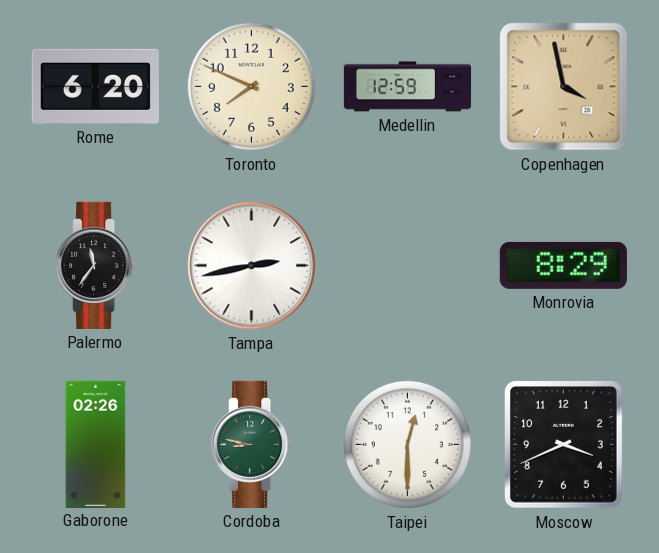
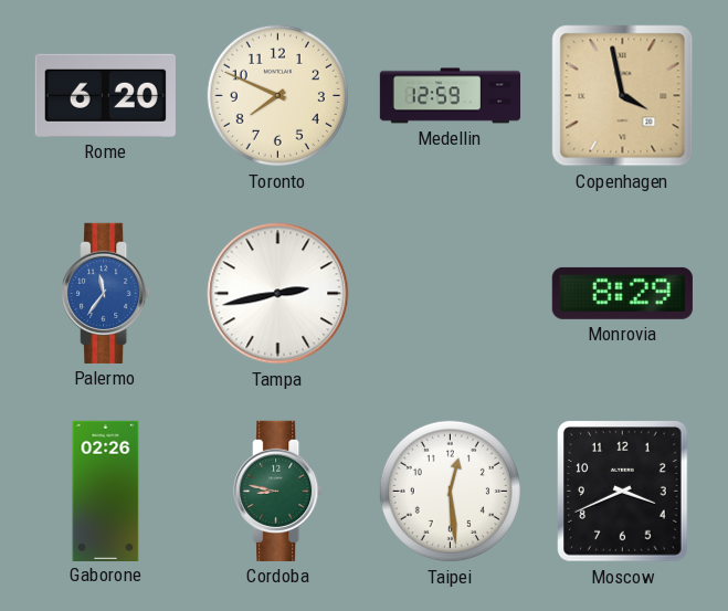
Palermo dial: black -> blue
Taipei: 12:30 -> 12:29
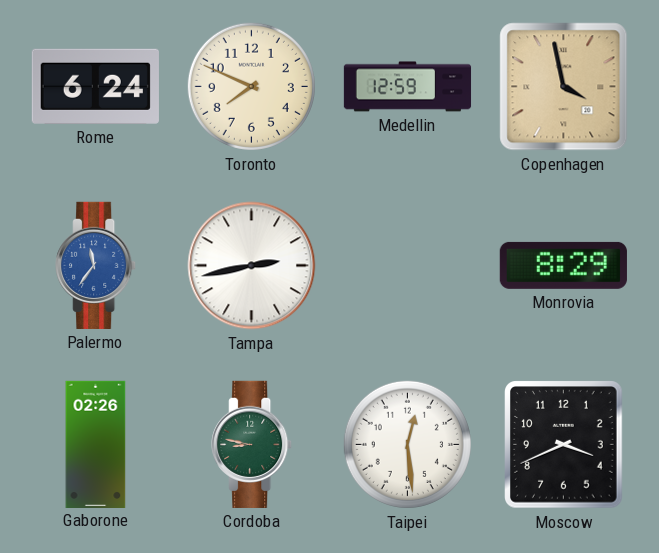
Rome: 6:20 -> 6:24
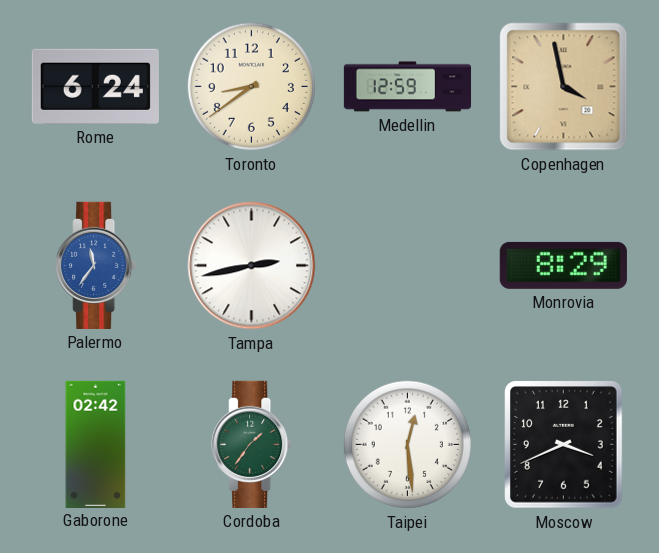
Toronto: 7:49 -> 8:39
Gaborone: 02:26 -> 02:42
Cordoba: 8:47 -> 1:36
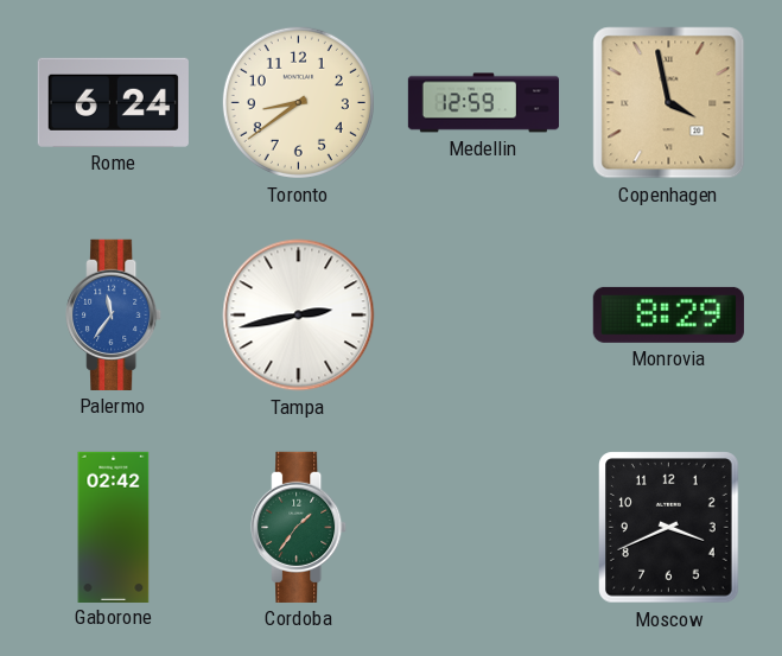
Taipei: 12:29 -> none
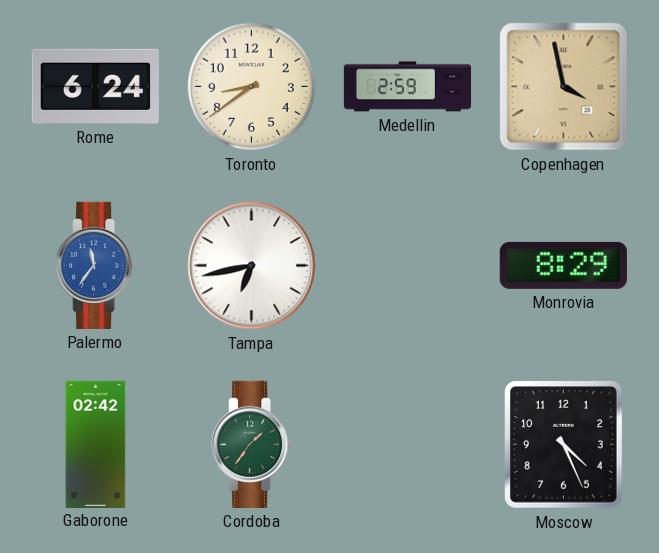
Medellin: 12:59 -> 2:59
Tampa: 2:43 -> 6:43
Moscow: 3:41 -> 4:26
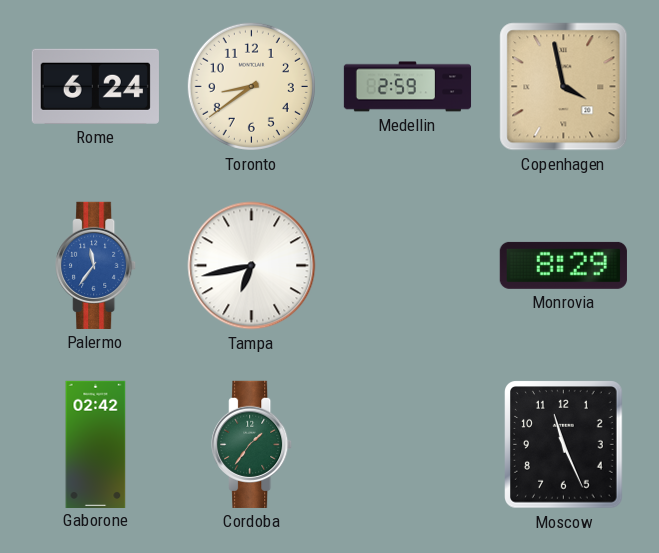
Moscow: 4:26 -> 11:26
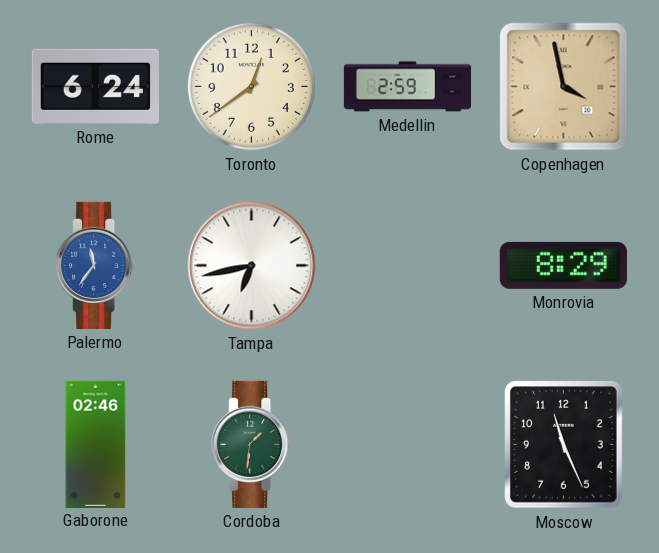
Toronto: 8:39 -> 12:39
Gaborone: 02:42 -> 02:46
Cordoba: 1:36 -> 1:31
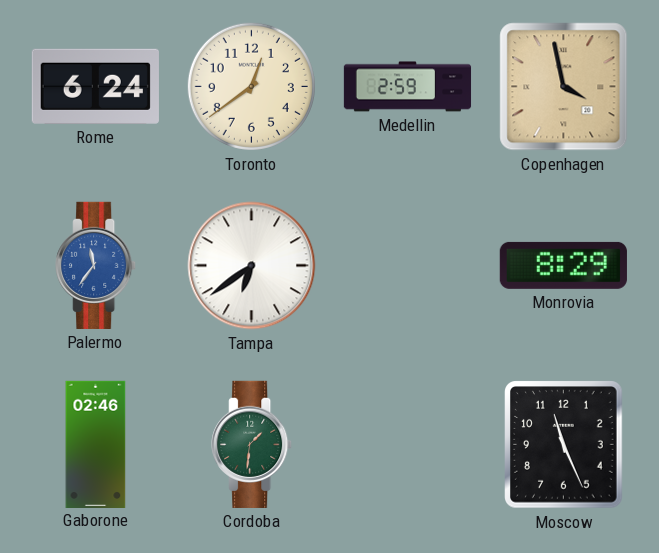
Tampa: 6:43 -> 6:39
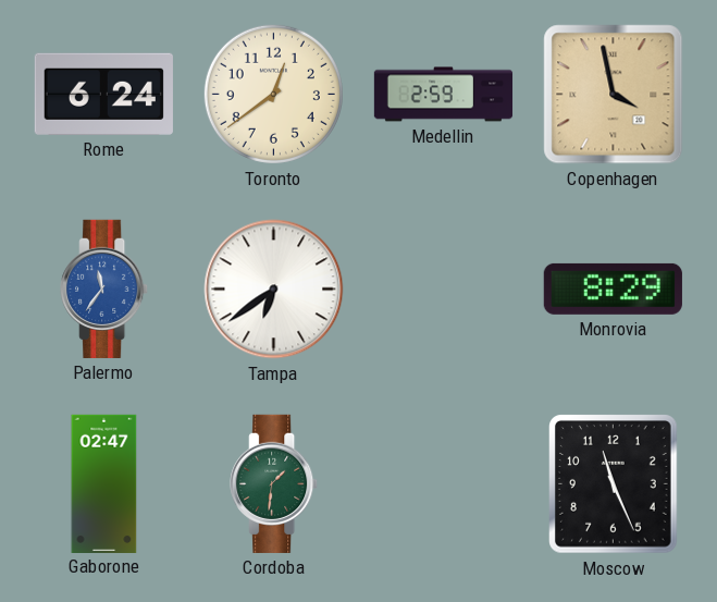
Gaborone: 02:46 -> 02:47
